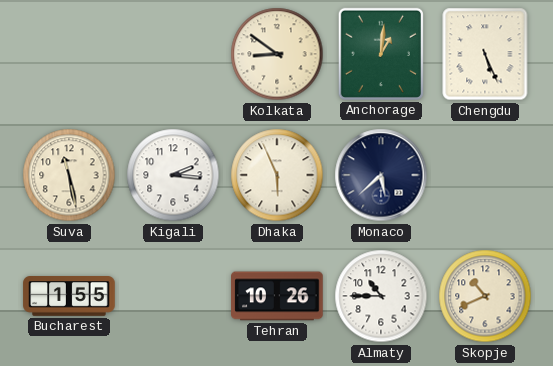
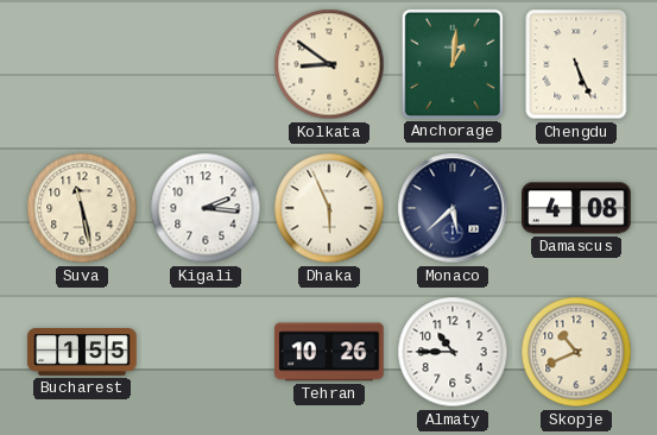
Damascus: none -> 4:08
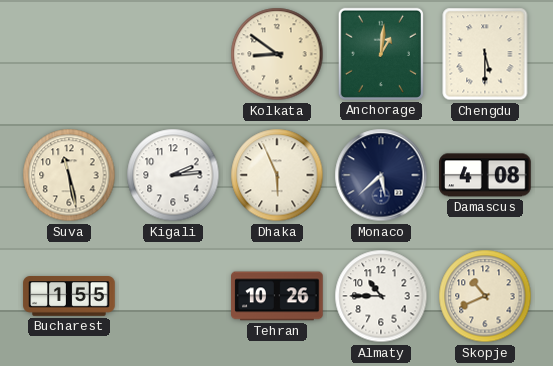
Chengdu: 5:26 -> 5:30
Kigali: 2:16 -> 2:14
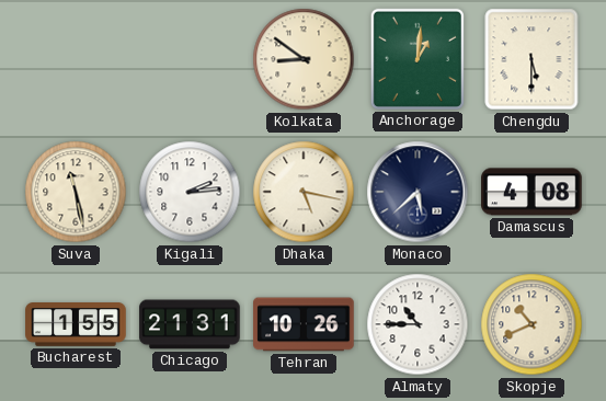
Dhaka: 5:56 -> 5:17
Chicago: none -> 21:31
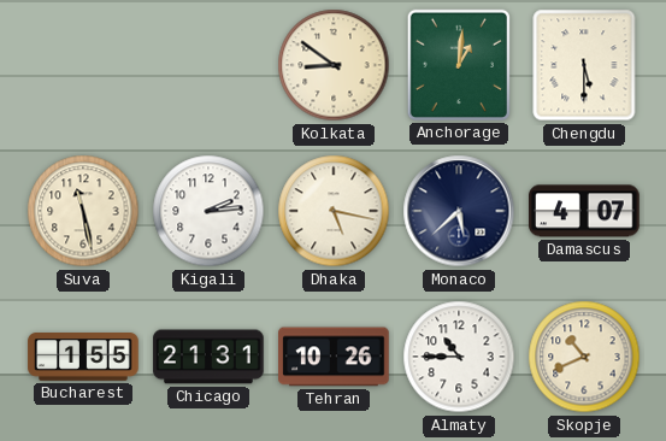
Damascus: 4:08 -> 4:07
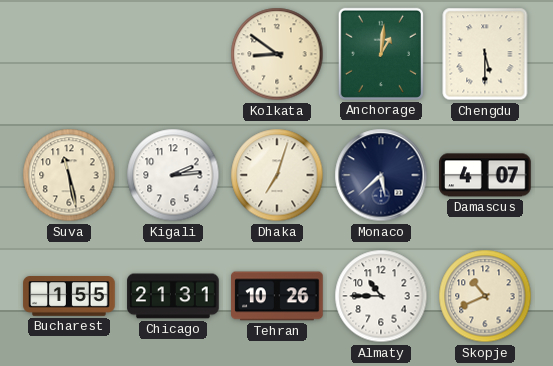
Dhaka: 5:17 -> 7:03
